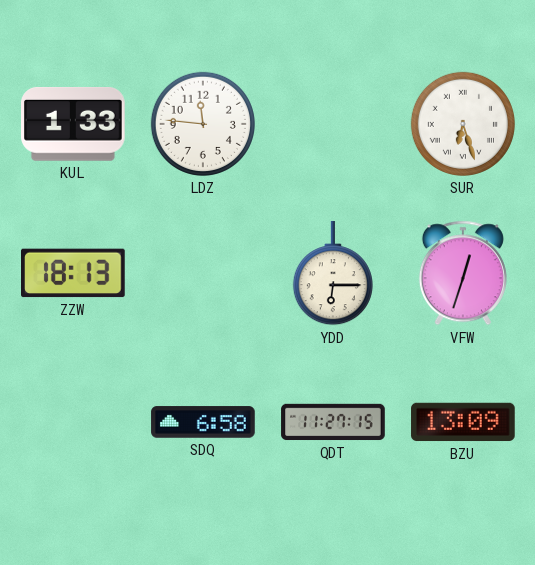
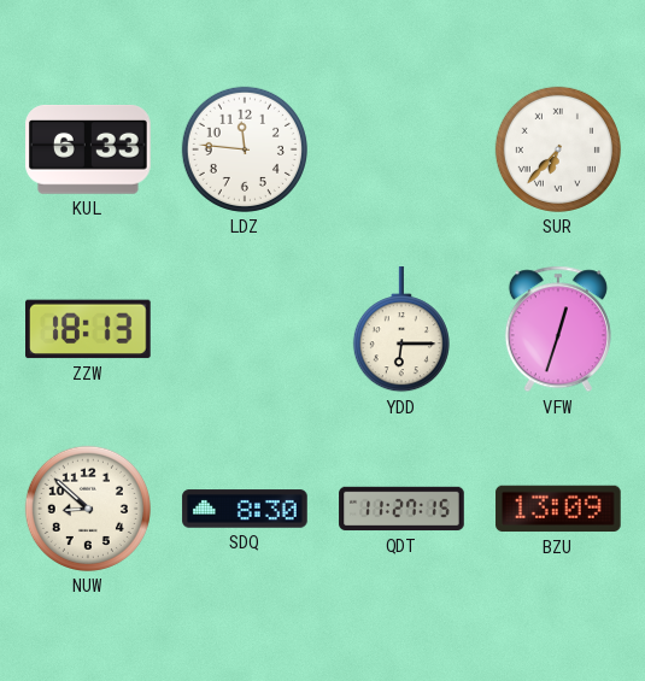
KUL: 1:33 -> 6:33
SUR: 6:27 -> 6:37
NUW: none -> 8:52
SDQ: 6:58 -> 8:30
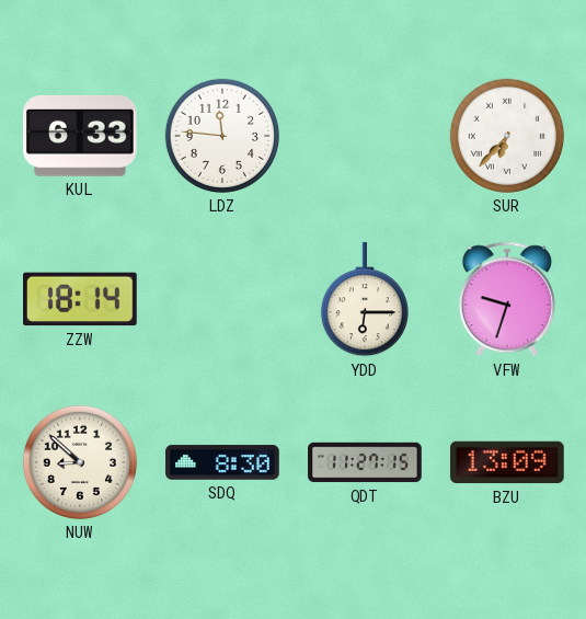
ZZW: 18:13 -> 18:14
VFW: 12:33 -> 9:33
